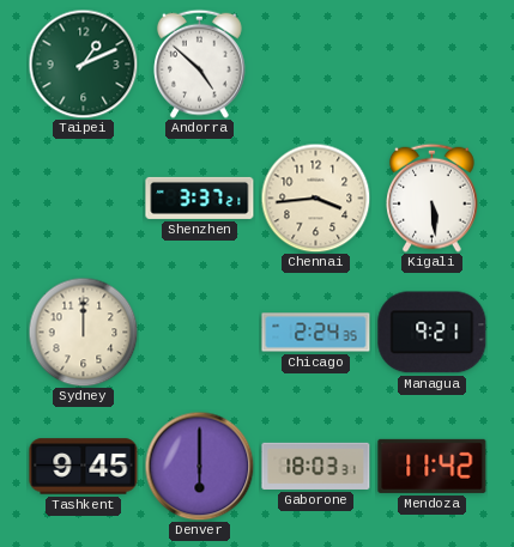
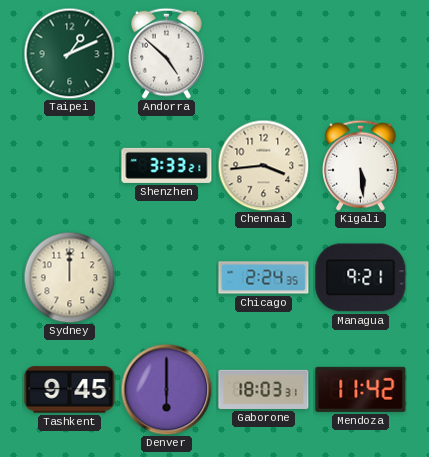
Shenzhen: 3:37 -> 3:33
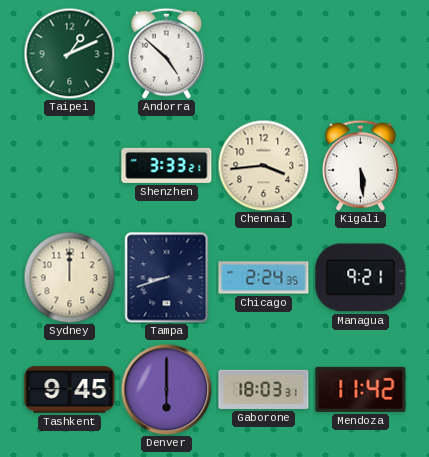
Tampa: none -> 8:42
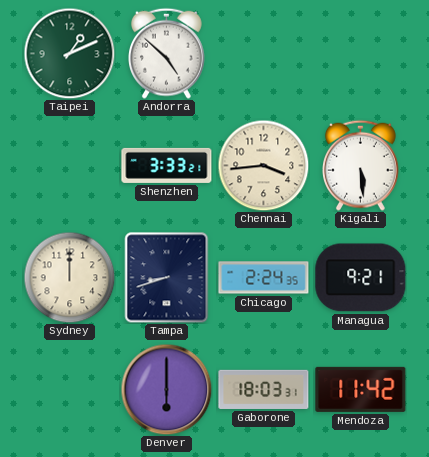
Tashkent: 9:45 -> none
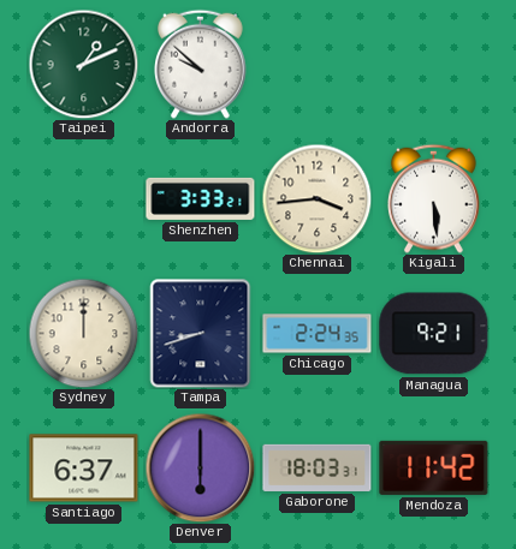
Andorra: 4:52 -> 9:52
Santiago: none -> 6:37
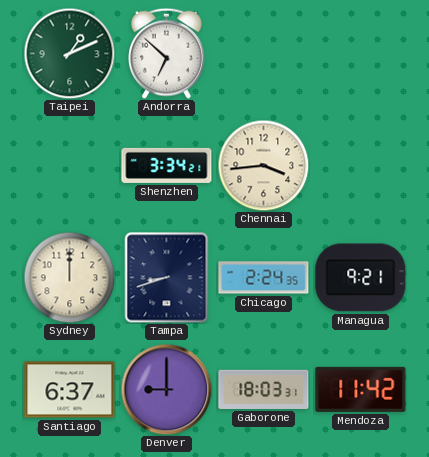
Andorra: 9:52 -> 6:52
Shenzhen: 3:33 -> 3:34
Kigali: 5:29 -> none
Denver: 6:00 -> 9:00
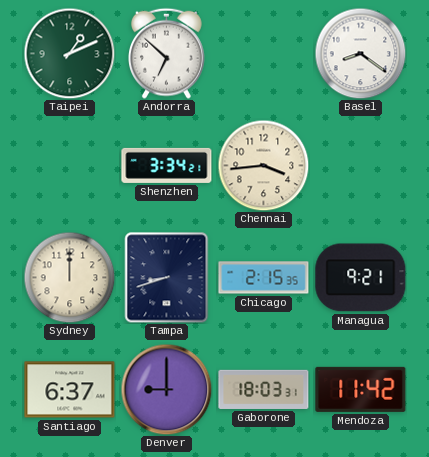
Basel: none -> 8:21
Chicago: 2:24 -> 2:15
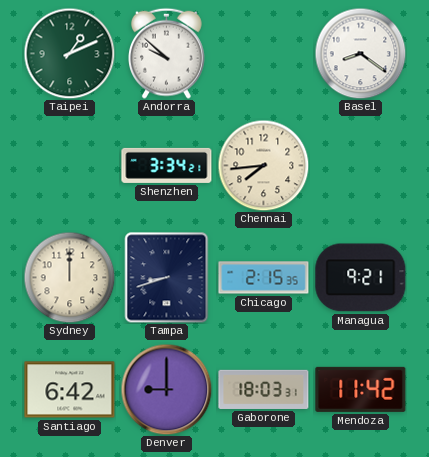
Andorra: 6:52 -> 9:52
Chennai: 3:44 -> 7:44
Santiago: 6:37 -> 6:42
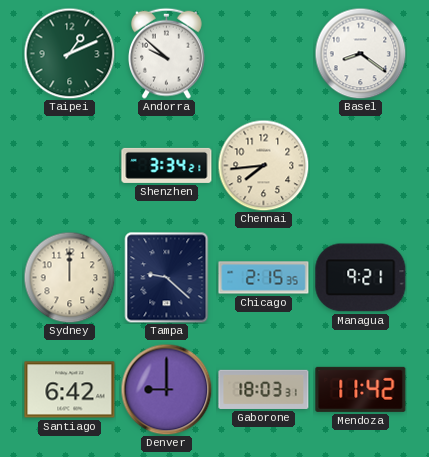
Tampa: 8:42 -> 9:22
